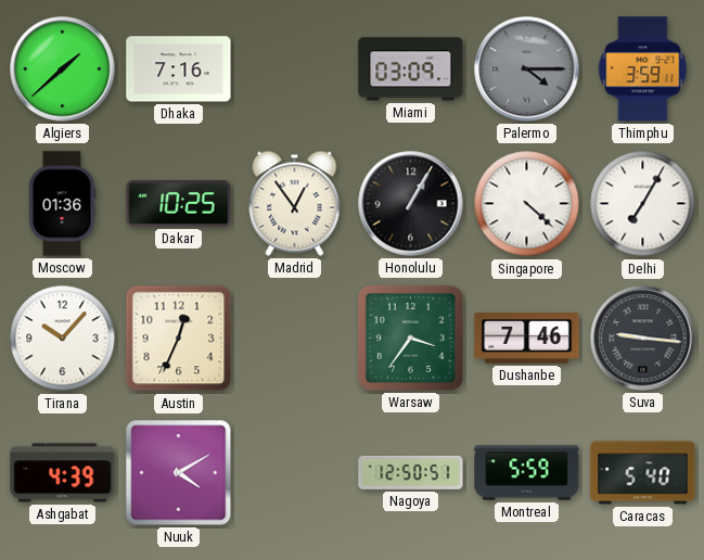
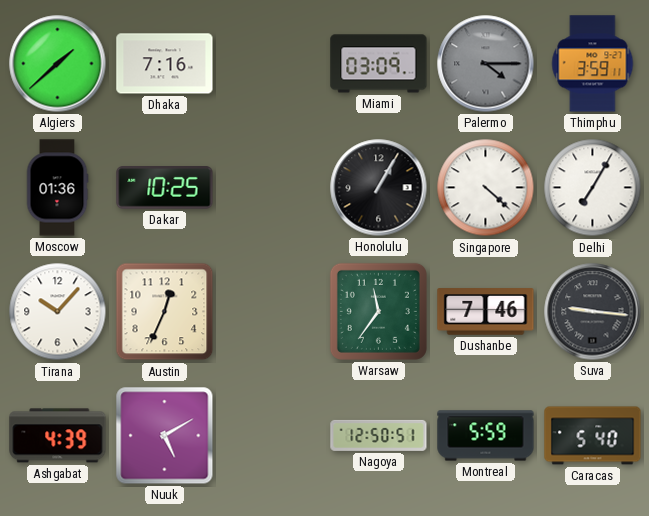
Madrid: 12:54 -> none
Warsaw: 3:36 -> 11:36
Nuuk: 4:10 -> 5:10
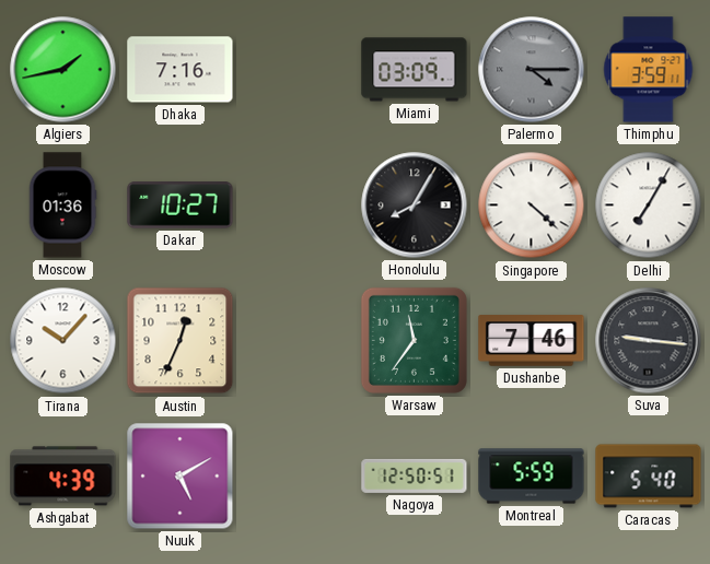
Algiers: 1:38 -> 1:43
Dakar: 10:25 -> 10:27
Honolulu: 1:05 -> 8:05
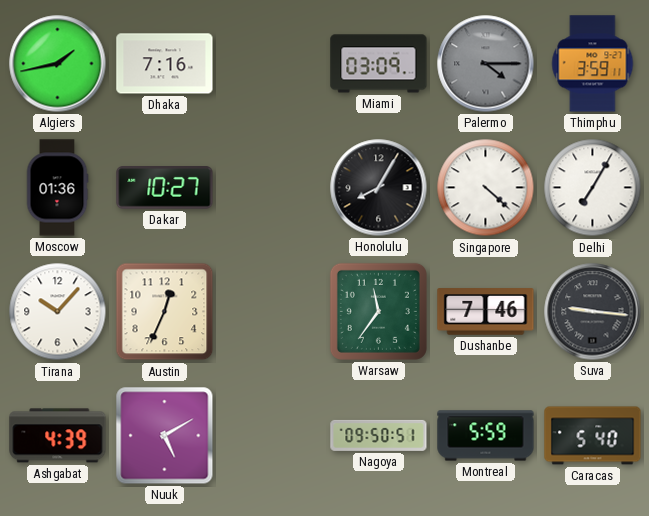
Nagoya: 12:50 -> 09:50
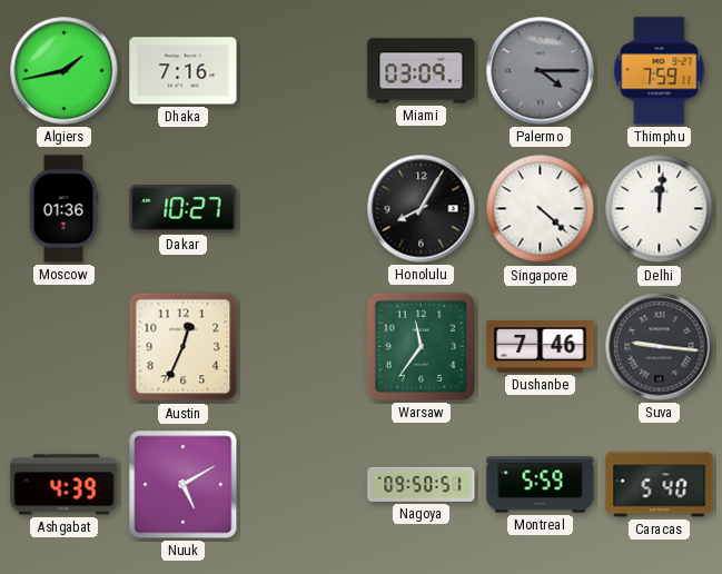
Thimphu: 3:59 -> 7:59
Delhi: 7:05 -> 12:01
Tirana: 10:07 -> none
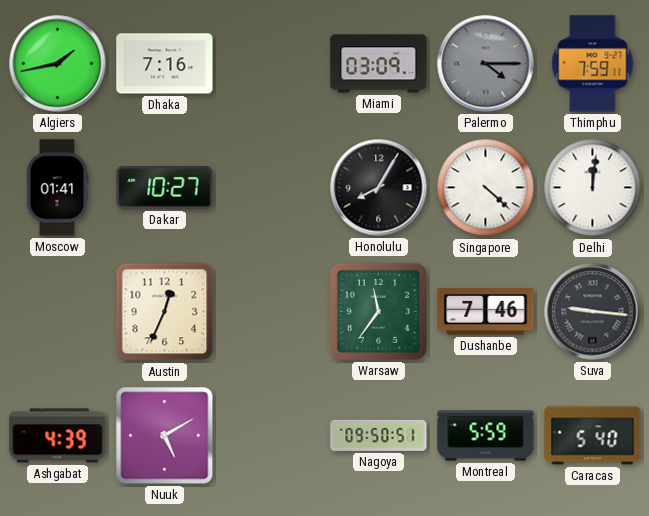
Moscow: 01:36 -> 01:41
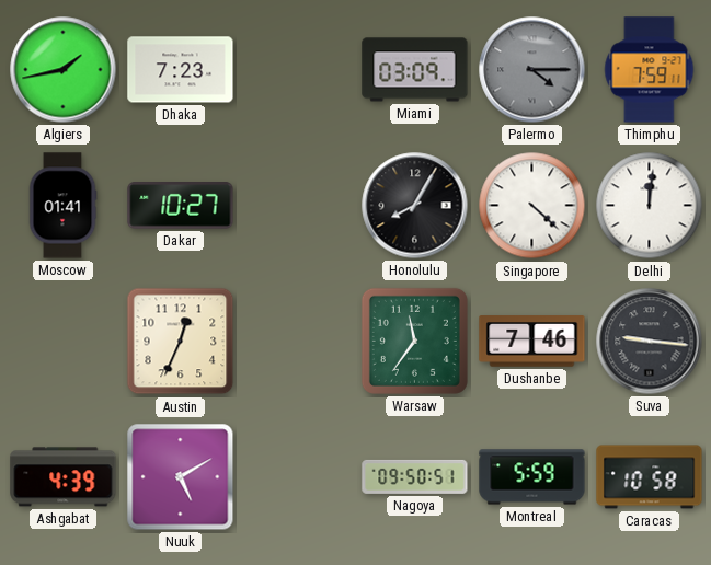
Dhaka: 7:16 -> 7:23
Caracas: 5:40 -> 10:58
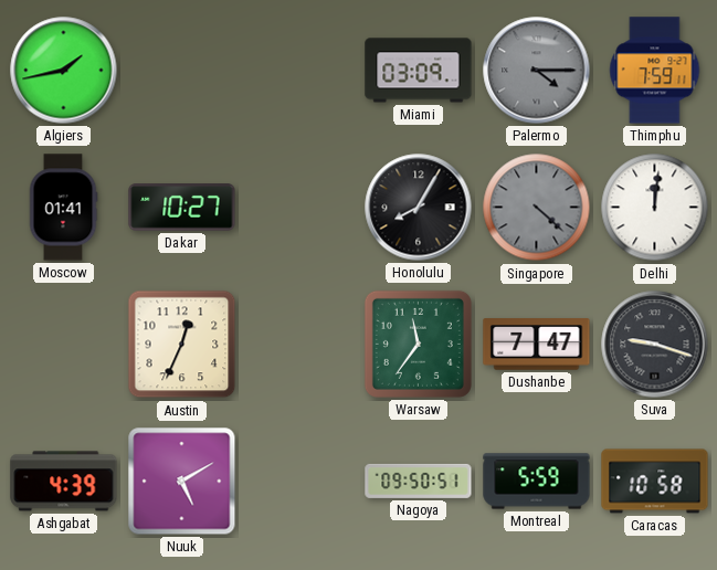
Dhaka: 7:23 -> none
Singapore dial: white -> grey
Dushanbe: 7:46 -> 7:47
Suva: 9:16 -> 9:18
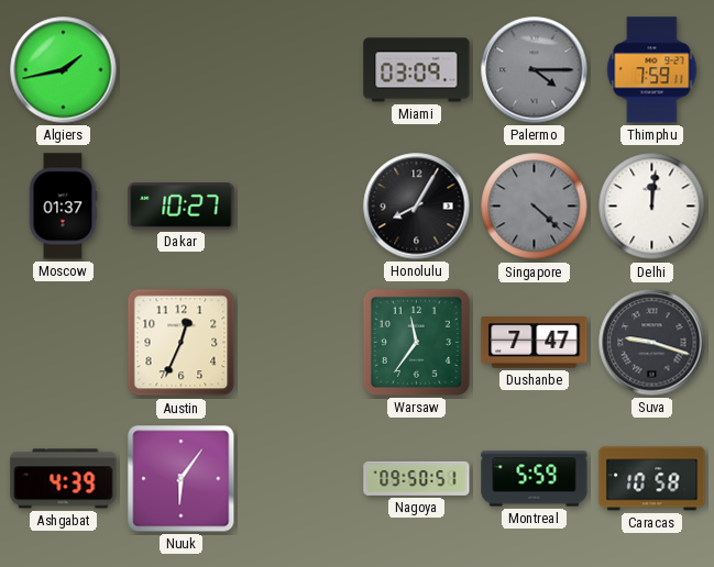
Moscow: 01:41 -> 01:37
Nuuk: 5:10 -> 6:06
